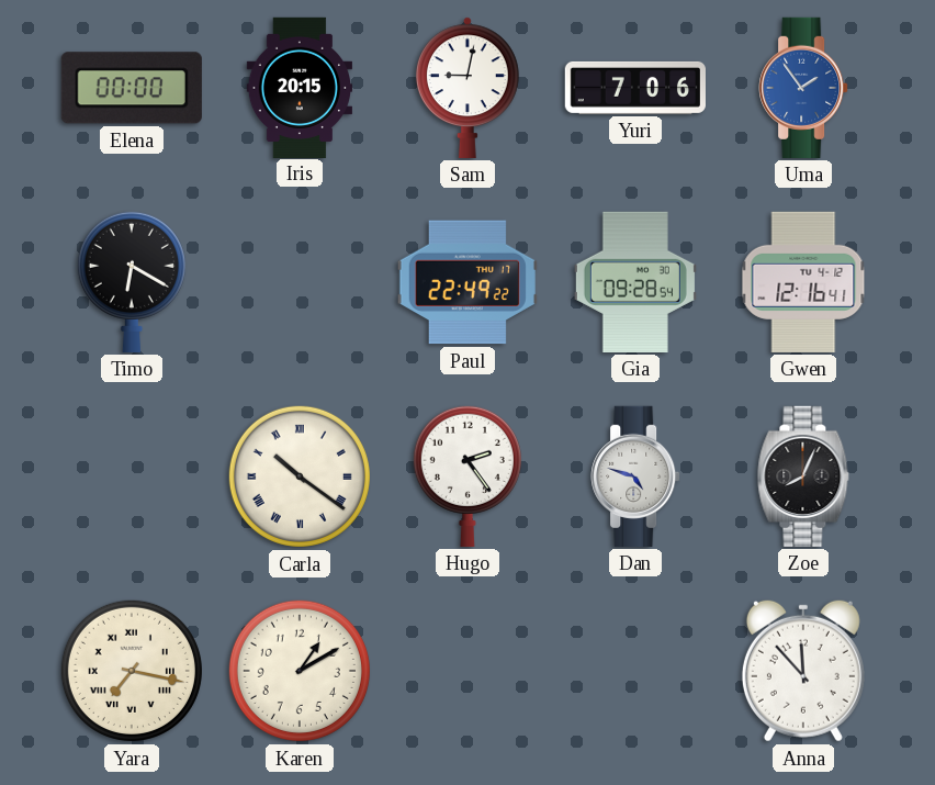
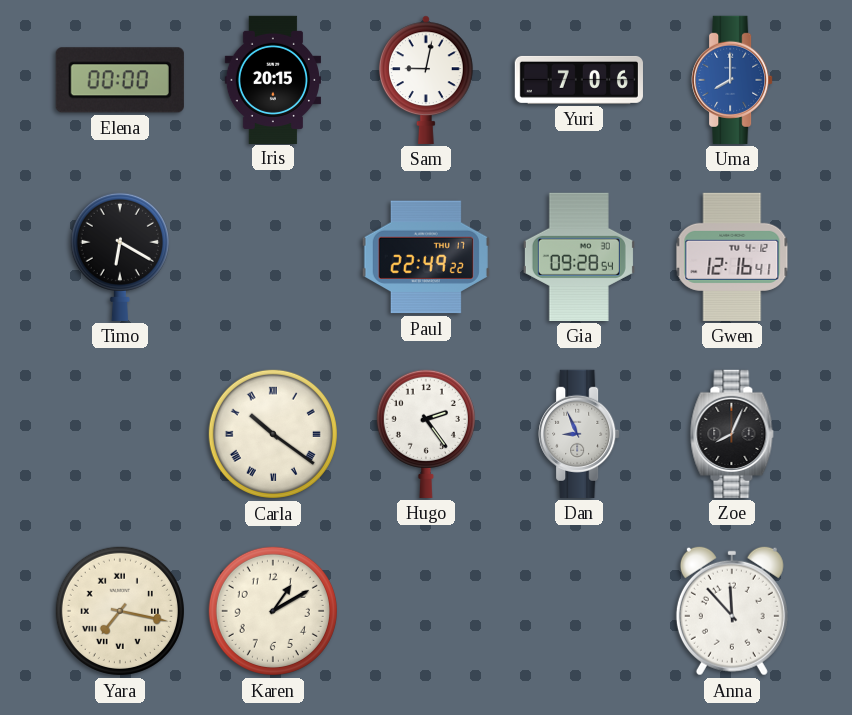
Uma: 1:54 -> 8:00
Dan: 4:48 -> 8:56
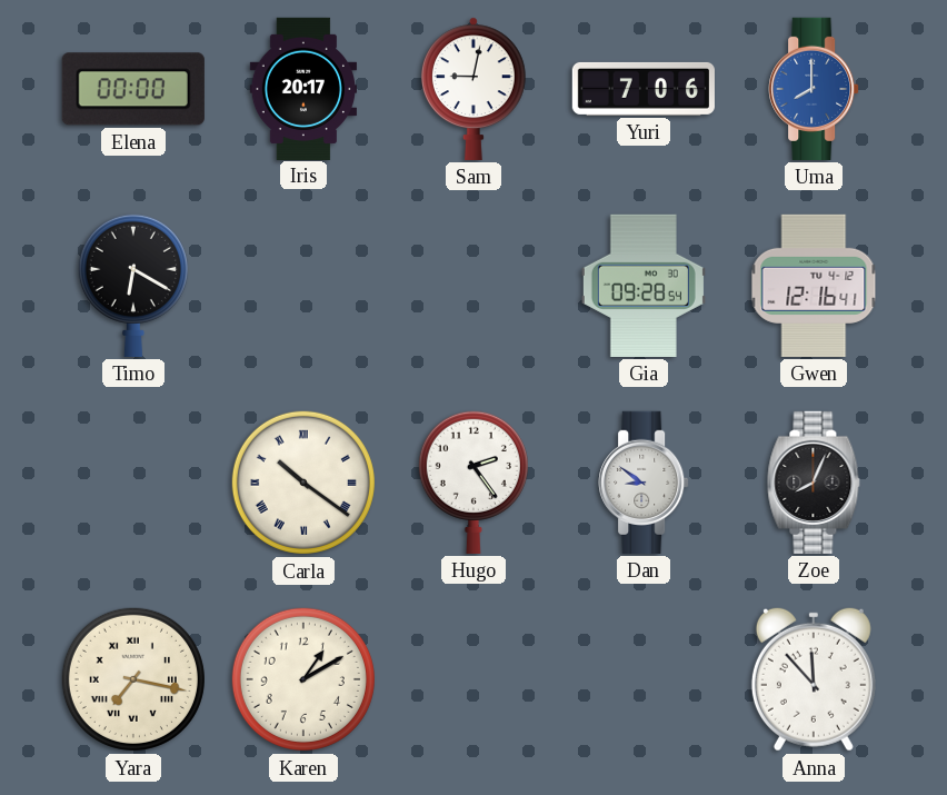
Iris: 20:15 -> 20:17
Paul: 22:49 -> none
Dan: 8:56 -> 8:51
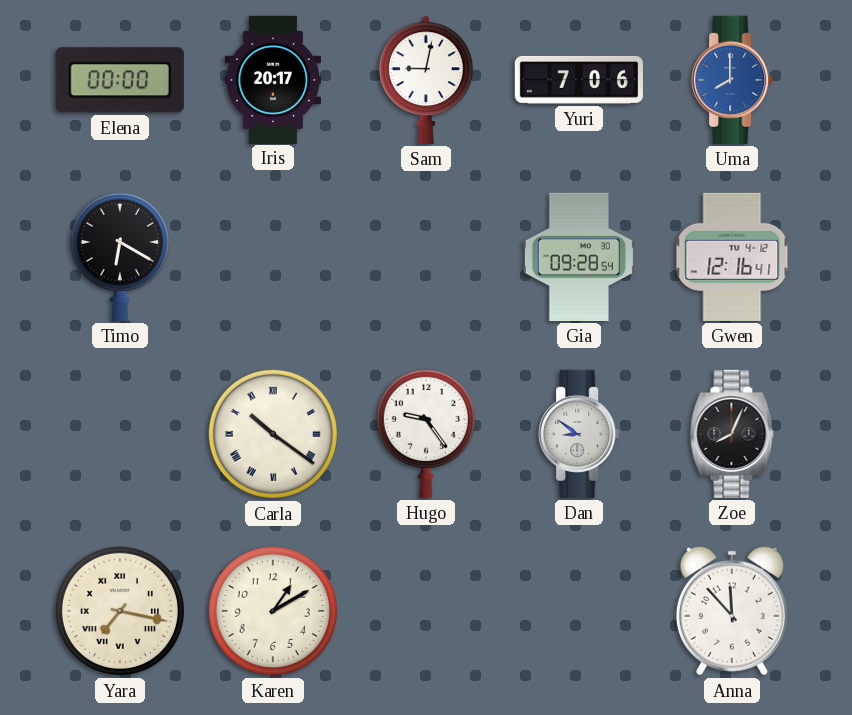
Hugo: 2:24 -> 9:24
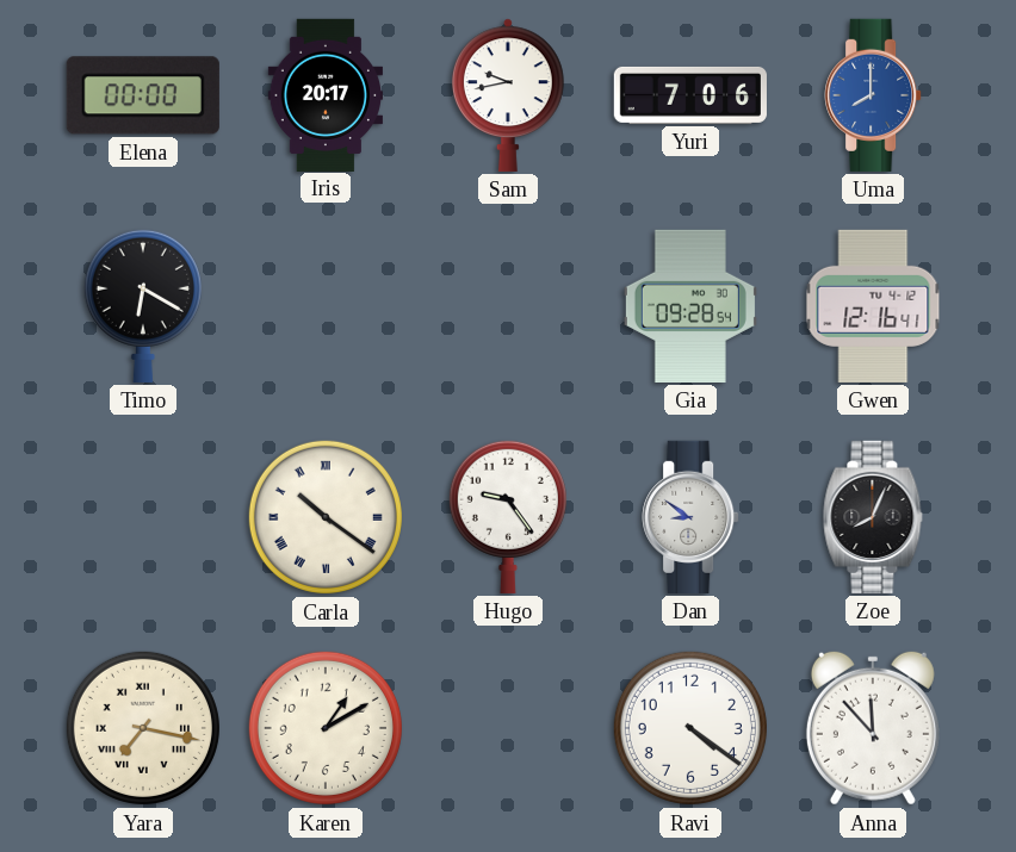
Sam: 9:02 -> 9:43
Ravi: none -> 4:21
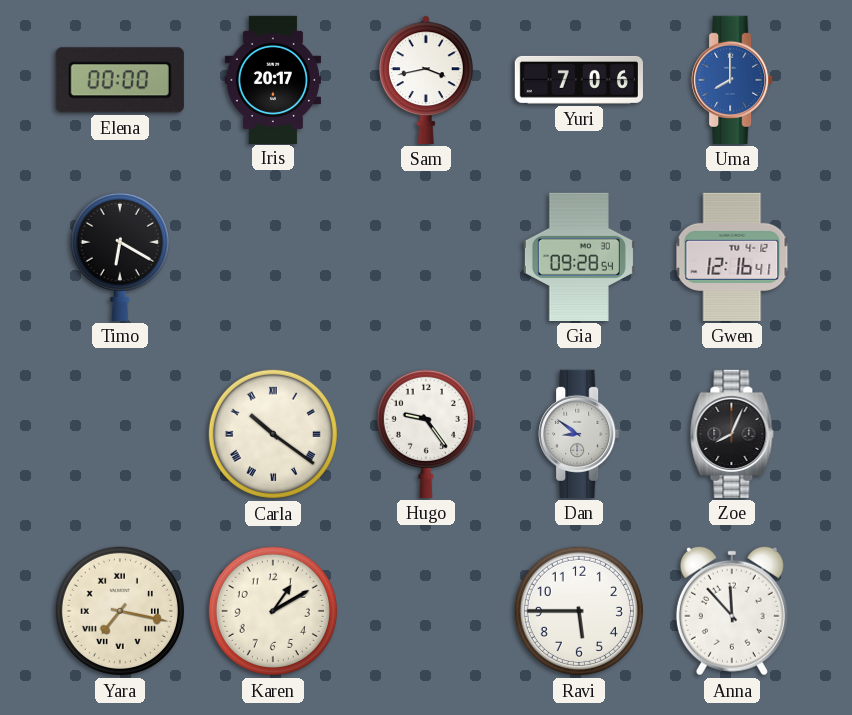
Sam: 9:43 -> 3:43
Ravi: 4:21 -> 5:45
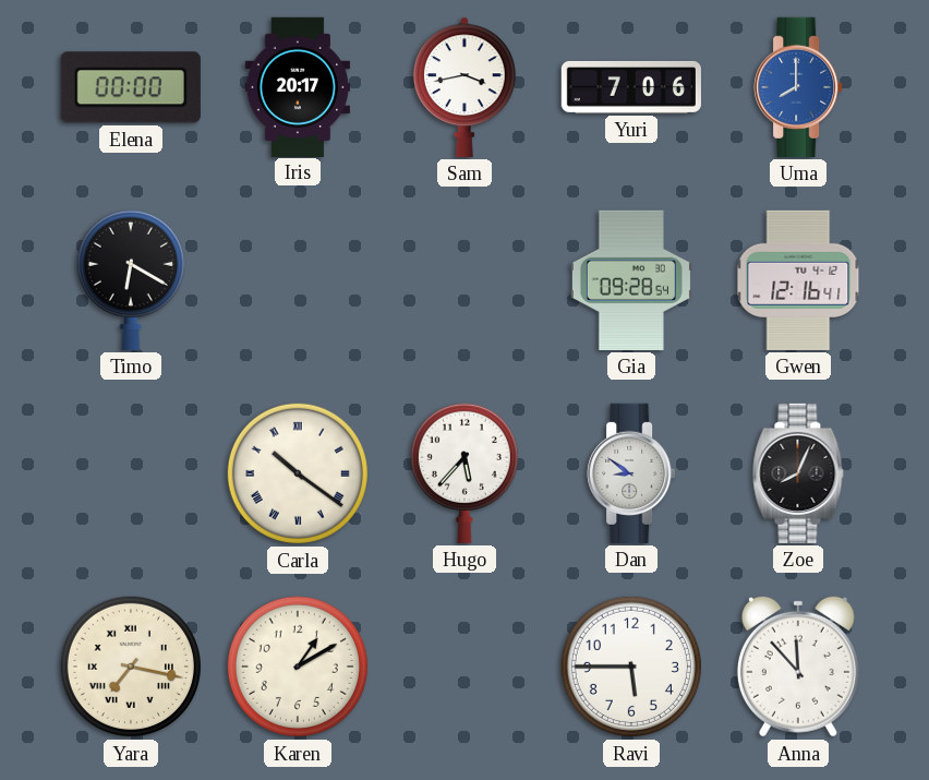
Hugo: 9:24 -> 5:37
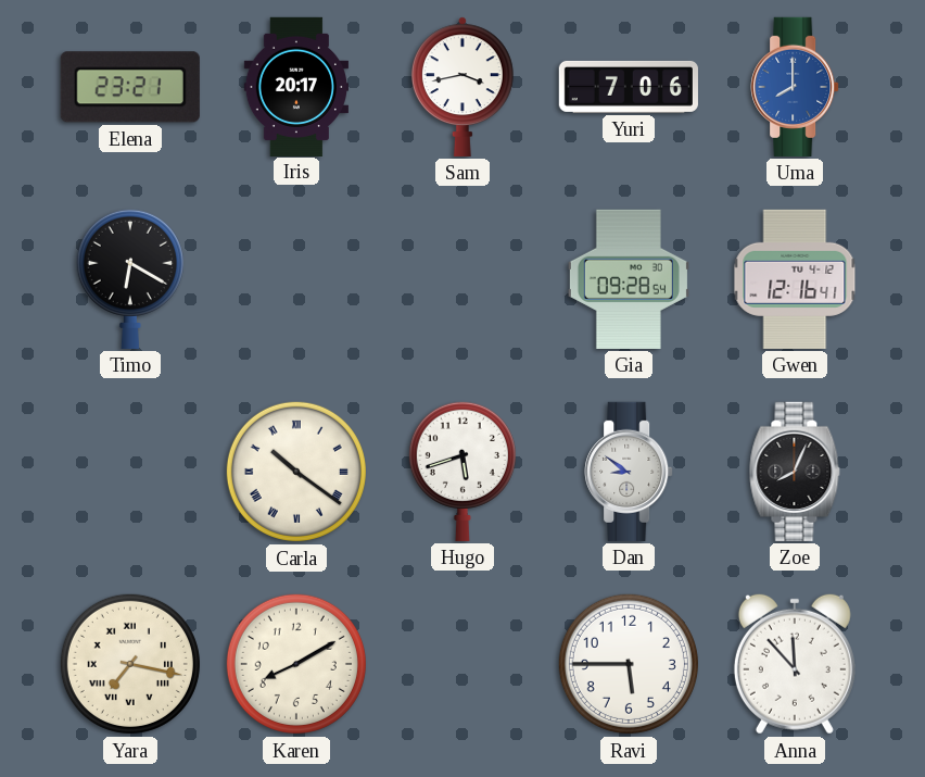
Elena: 00:00 -> 23:21
Hugo: 5:37 -> 5:42
Karen: 1:10 -> 8:10
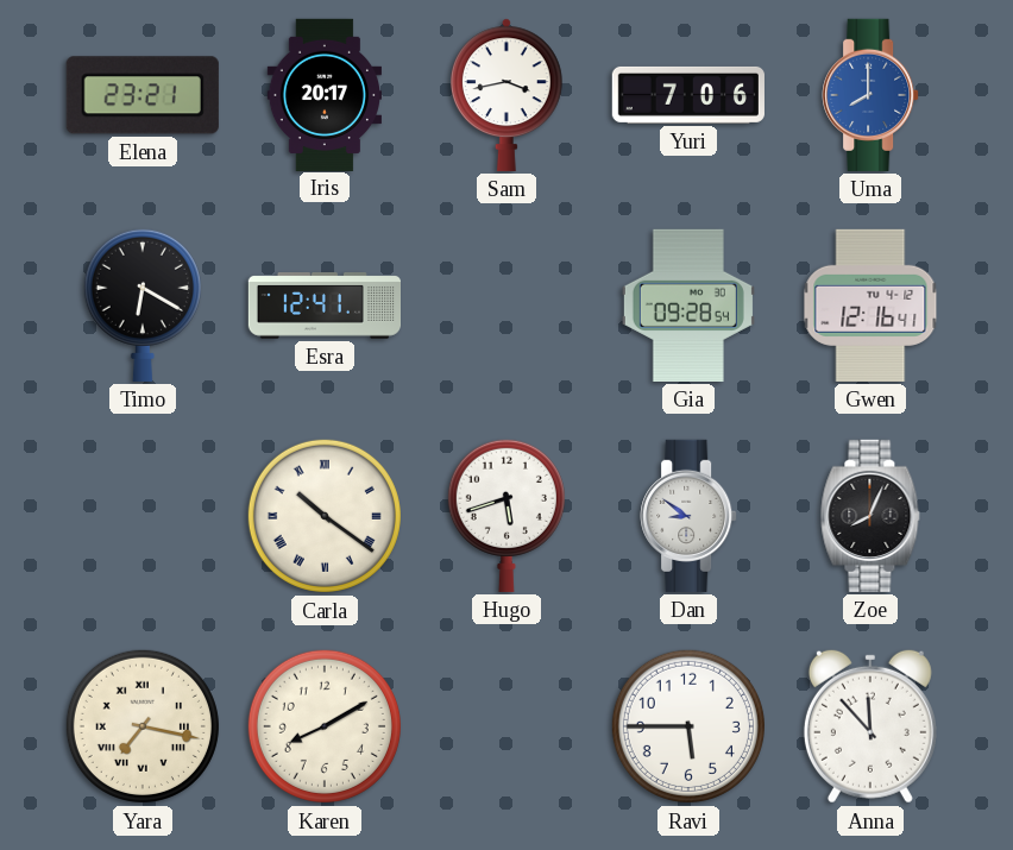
Esra: none -> 12:41
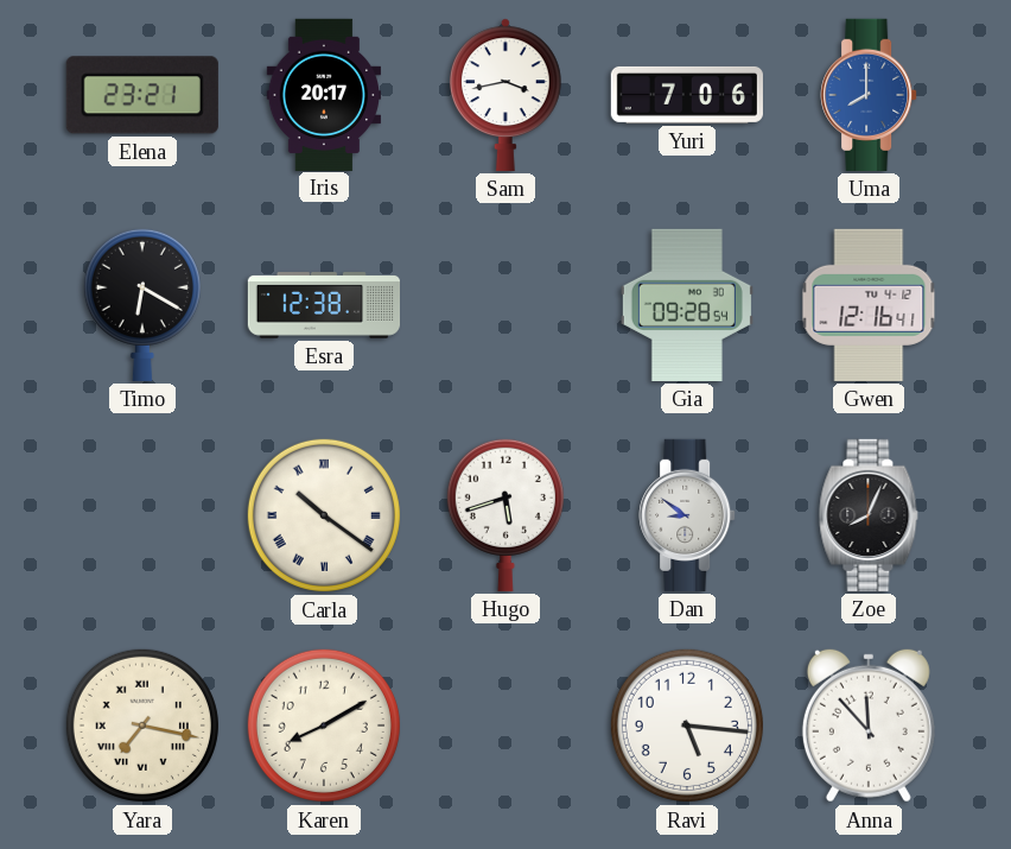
Esra: 12:41 -> 12:38
Ravi: 5:45 -> 5:16
